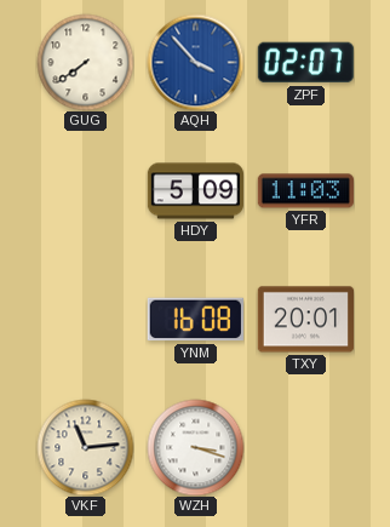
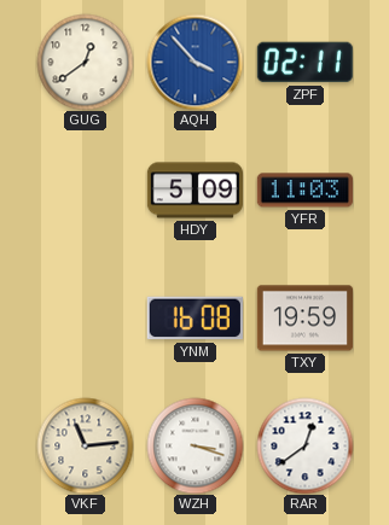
GUG: 7:39 -> 12:39
ZPF: 02:07 -> 02:11
TXY: 20:01 -> 19:59
RAR: none -> 12:39
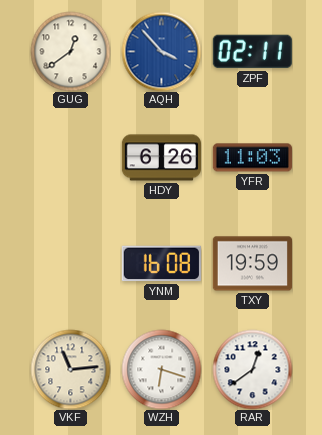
HDY: 5:09 -> 6:26
WZH: 3:18 -> 6:18
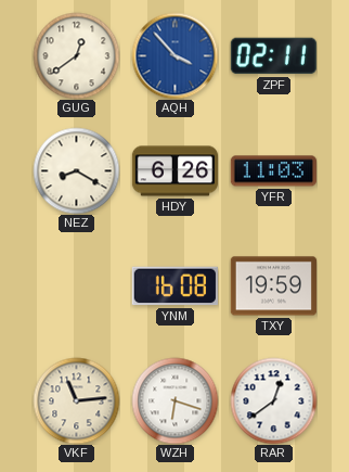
NEZ: none -> 8:20
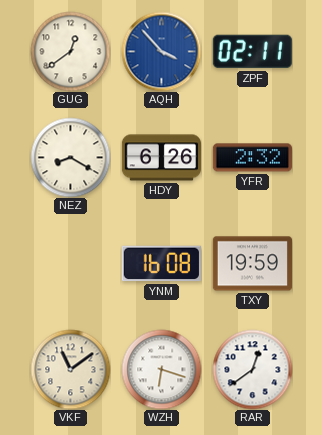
YFR: 11:03 -> 2:32
VKF: 11:14 -> 11:09
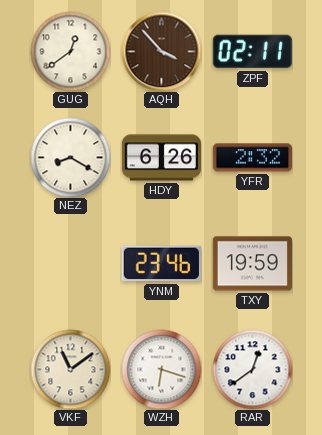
AQH dial: blue -> brown
YNM: 16:08 -> 23:46
